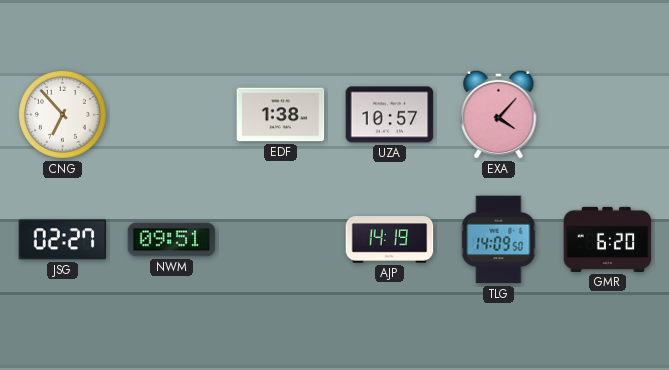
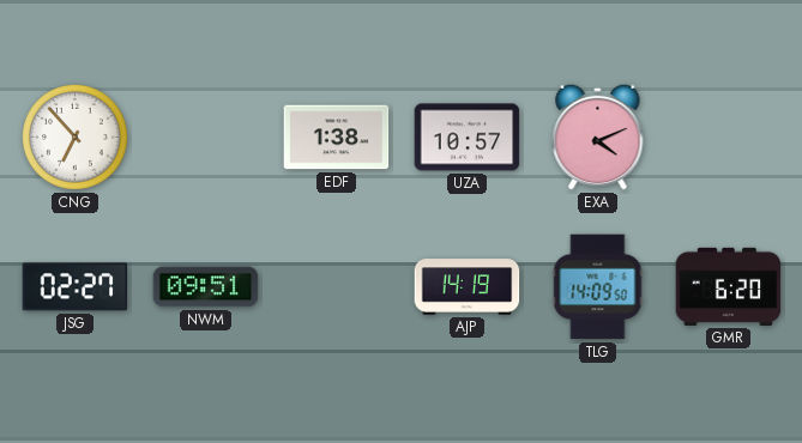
EXA: 4:07 -> 4:11
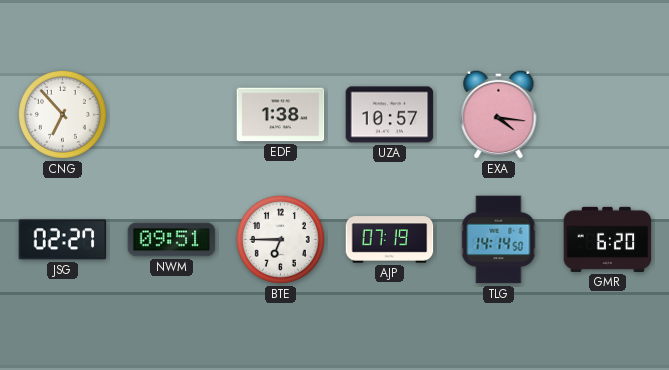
EXA: 4:11 -> 4:16
BTE: none -> 6:45
AJP: 14:19 -> 07:19
TLG: 14:09 -> 14:14
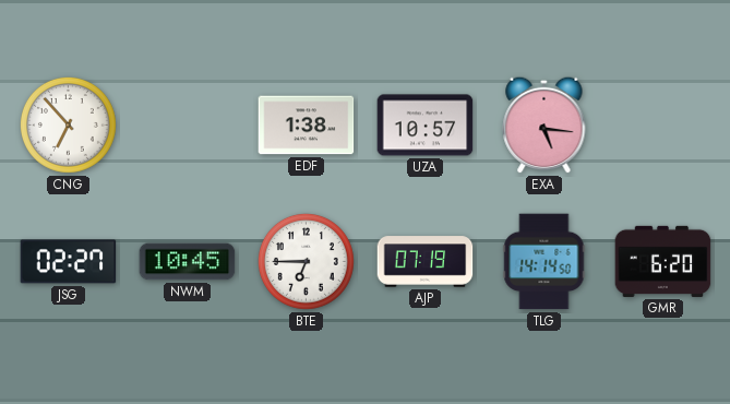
EXA: 4:16 -> 5:16
NWM: 09:51 -> 10:45
